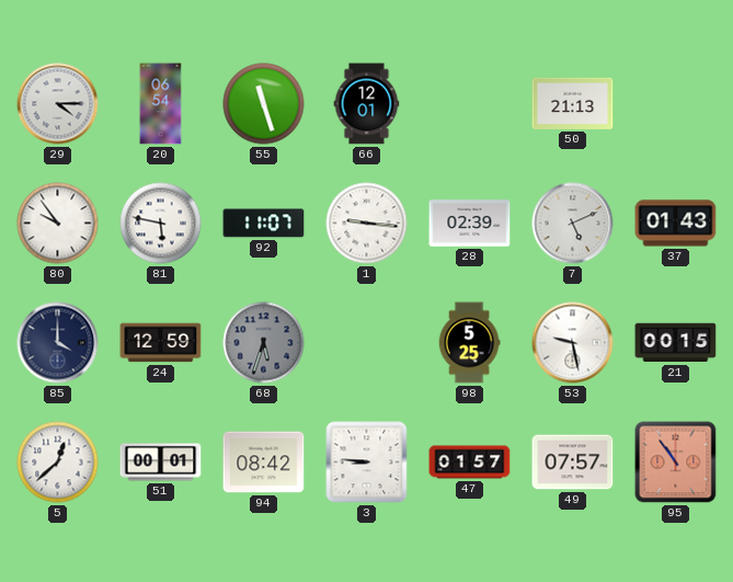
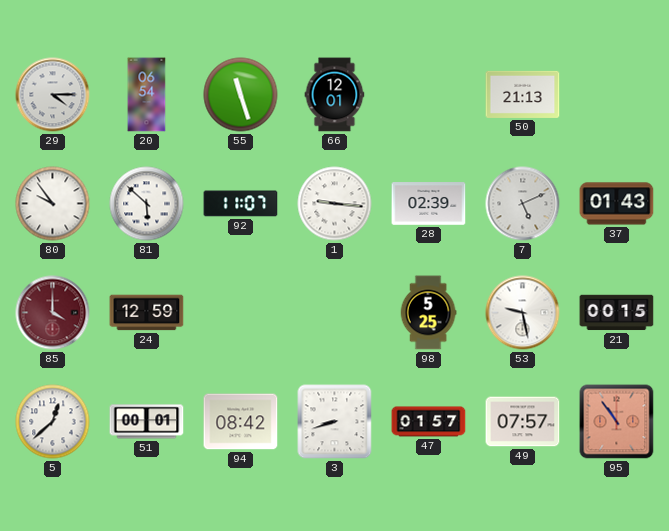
81: 5:47 -> 5:52
85 dial: navy -> burgundy
68: 5:33 -> none
3: 8:46 -> 8:42
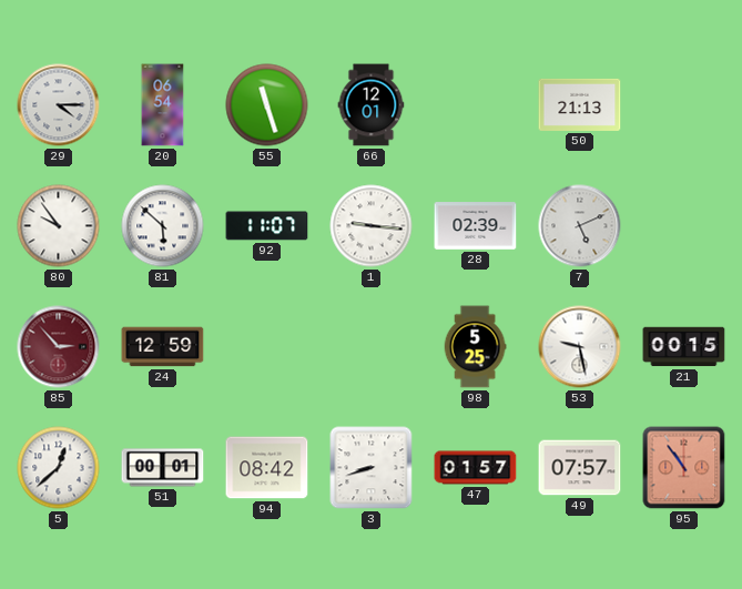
37: 01:43 -> none
85: 4:00 -> 2:53
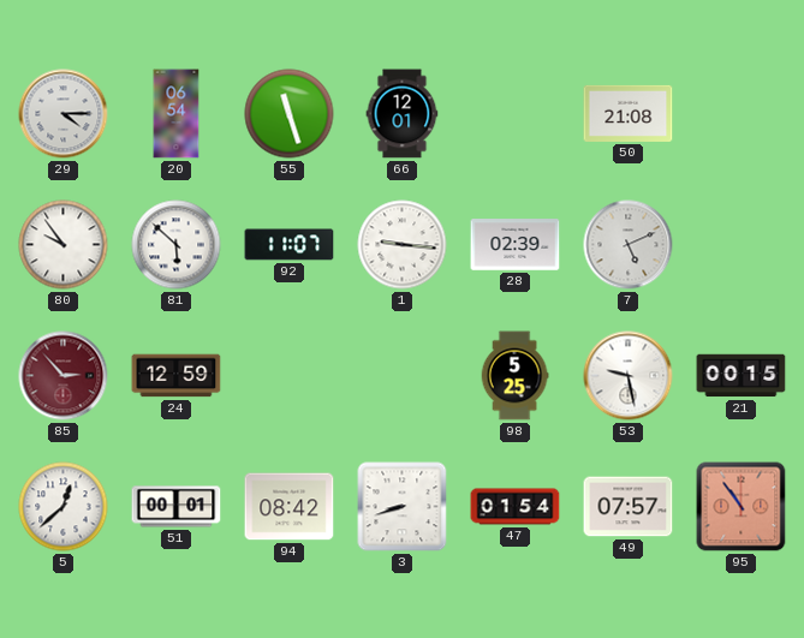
50: 21:13 -> 21:08
47: 01:57 -> 01:54
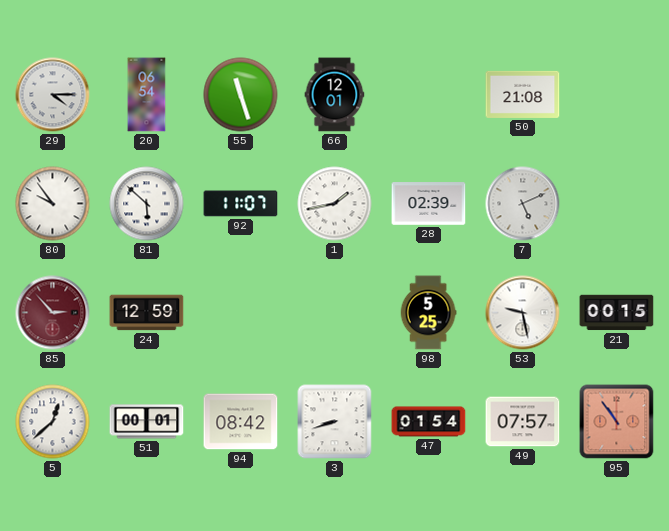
1: 9:16 -> 1:43
